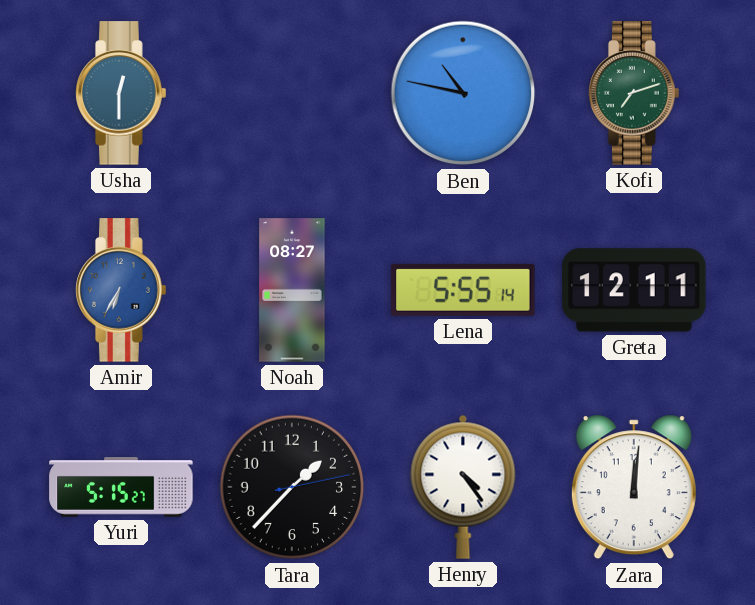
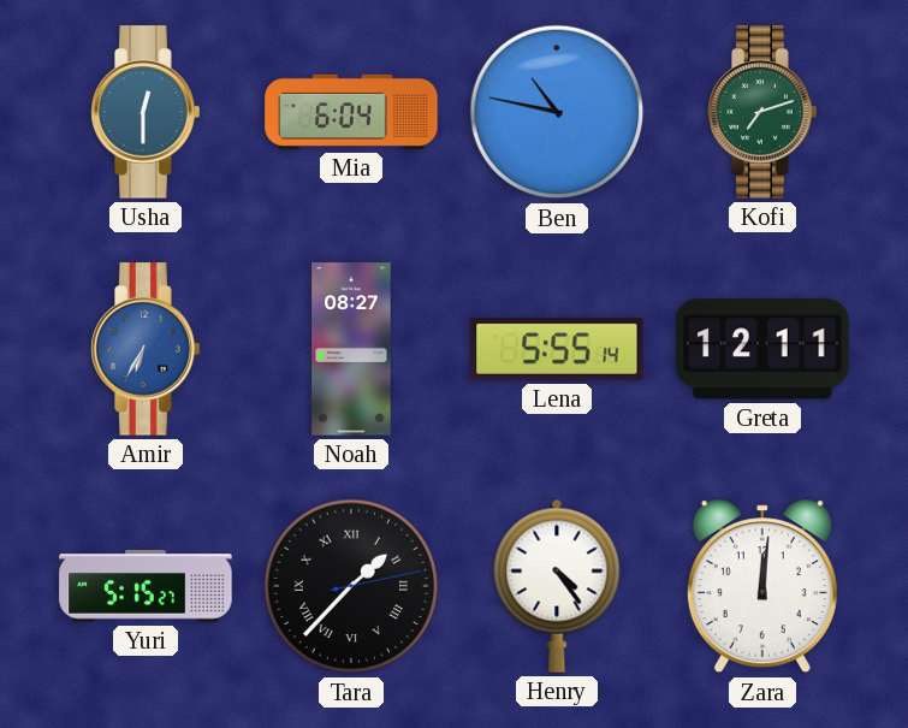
Mia: none -> 6:04
Tara numerals: Arabic -> Roman
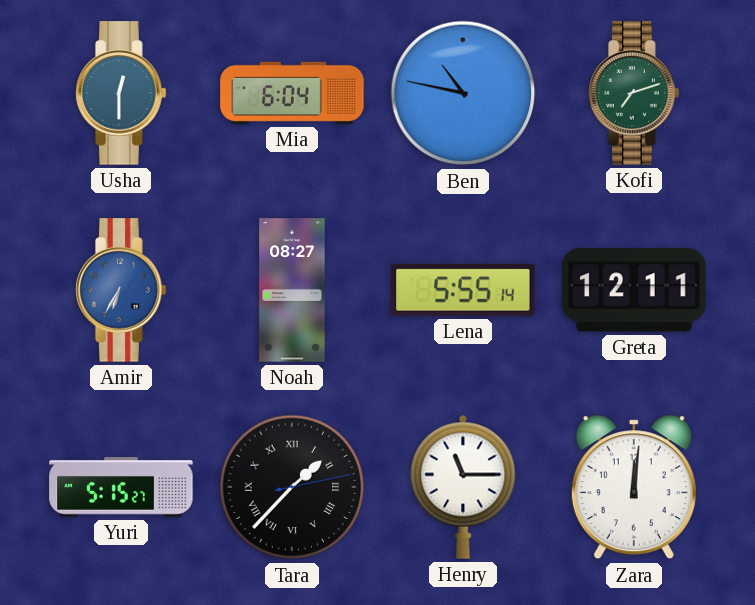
Henry: 4:24 -> 11:15
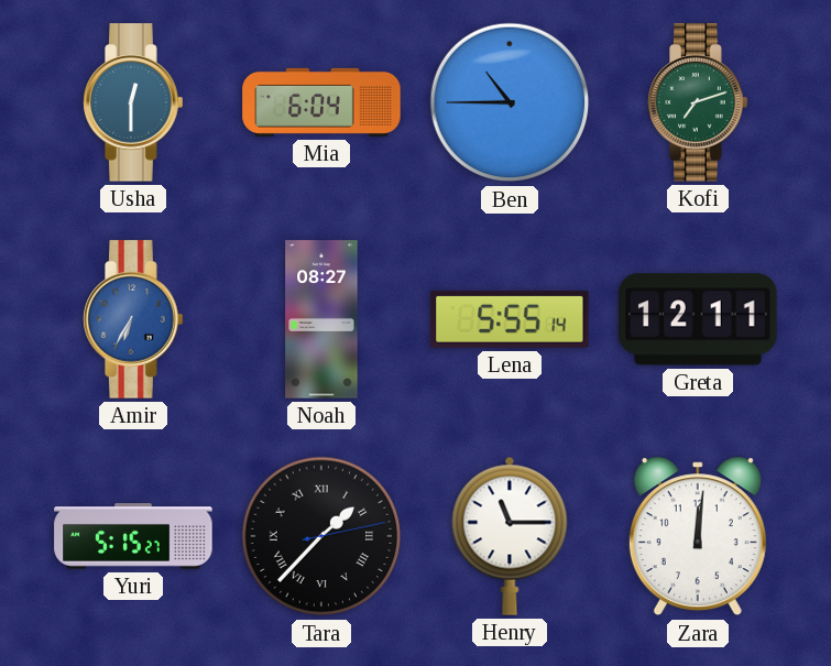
Ben: 10:47 -> 10:45
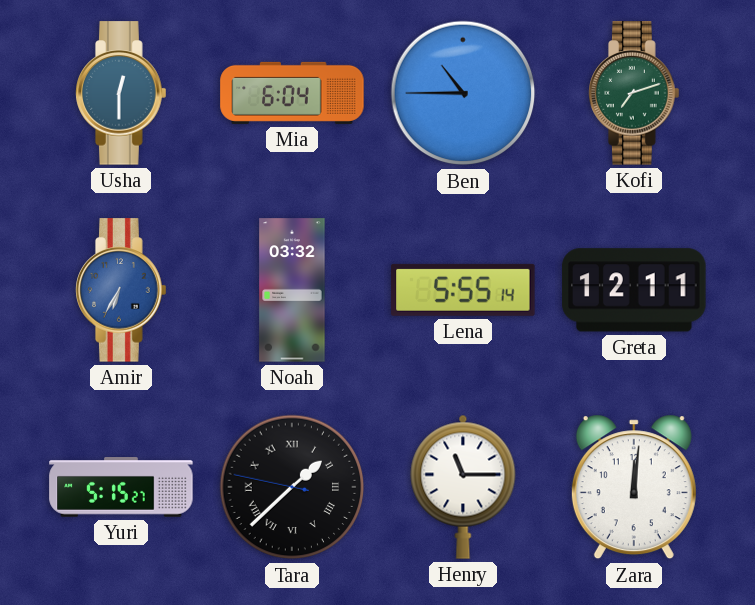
Noah: 08:27 -> 03:32
Tara: 1:37:13 -> 1:37:47
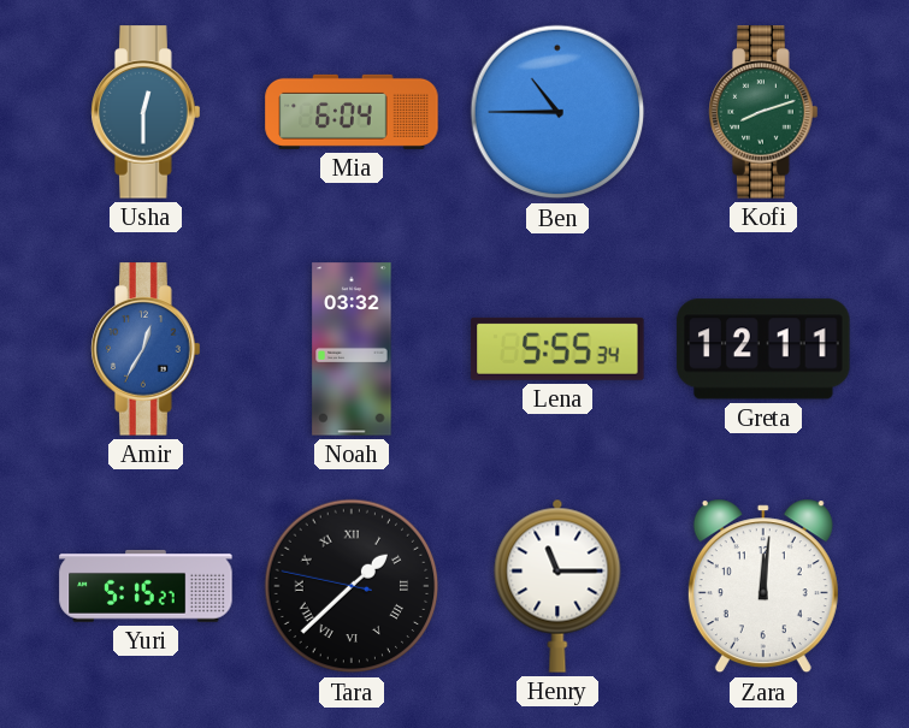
Kofi: 7:12 -> 8:12
Amir: 6:35 -> 12:35
Lena: 5:55:14 -> 5:55:34
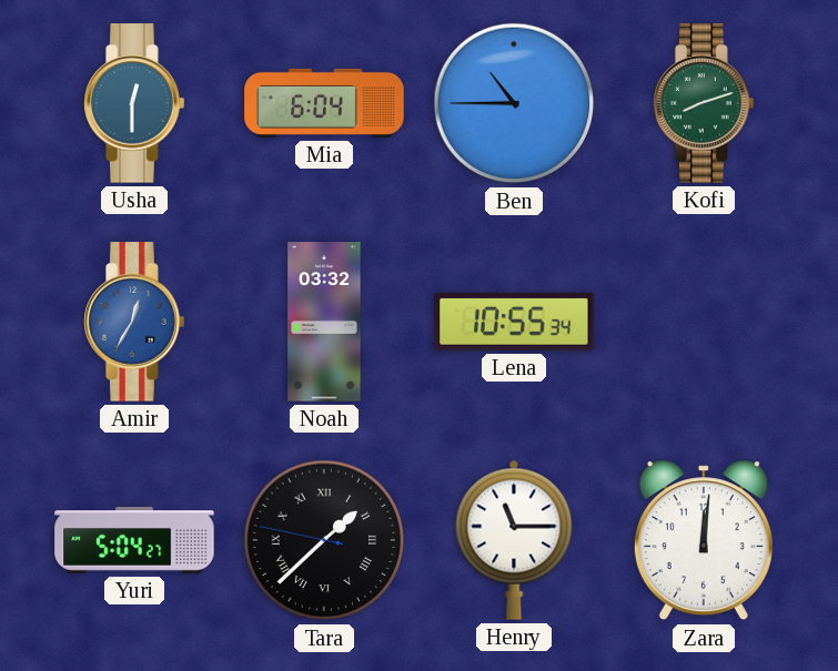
Lena: 5:55 -> 10:55
Greta: 12:11 -> none
Yuri: 5:15 -> 5:04
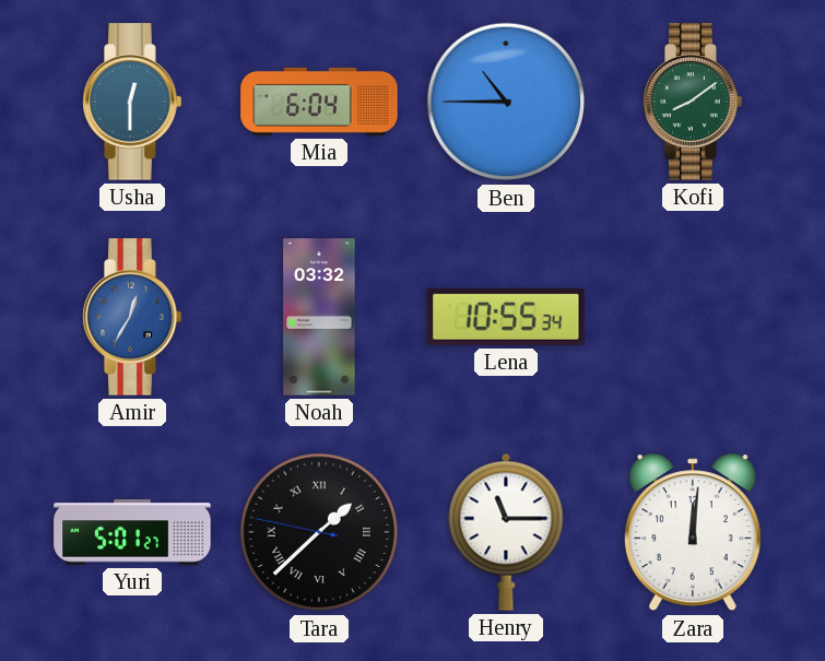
Kofi: 8:12 -> 8:09
Yuri: 5:04 -> 5:01
